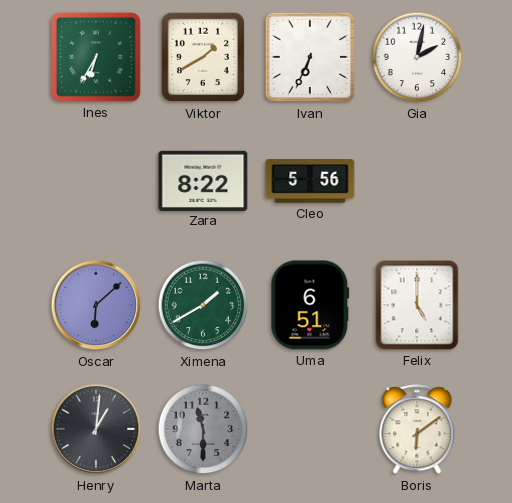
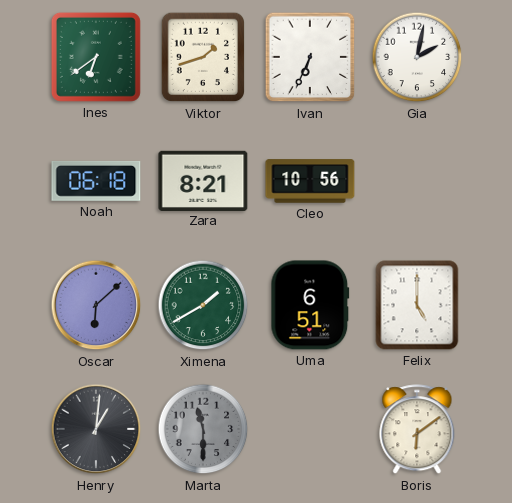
Ines: 6:35 -> 6:39
Viktor: 1:40 -> 1:42
Noah: none -> 06:18
Zara: 8:22 -> 8:21
Cleo: 5:56 -> 10:56
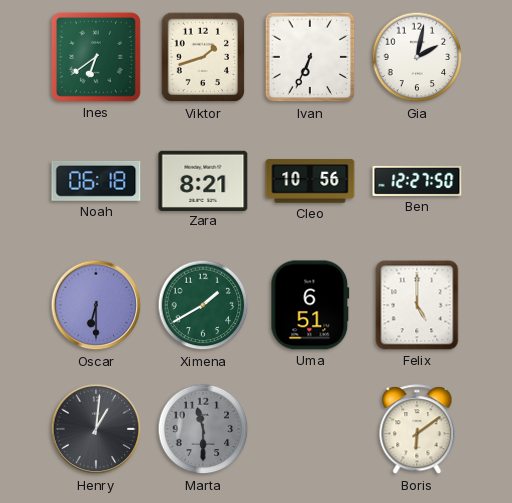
Ben: none -> 12:27
Oscar: 6:08 -> 6:30
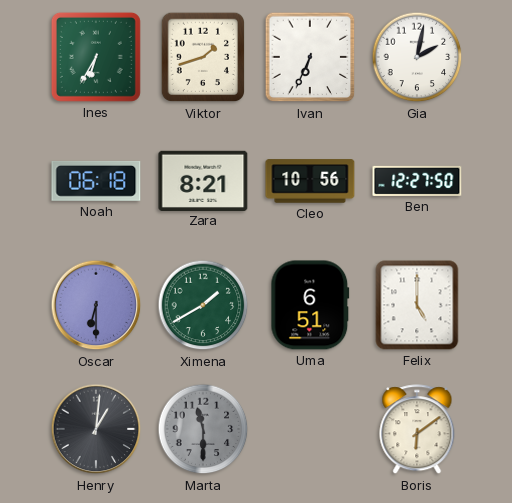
Ines: 6:39 -> 6:35
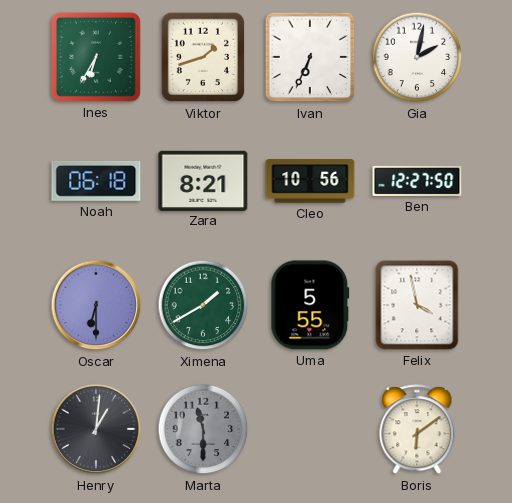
Uma: 6:51 -> 5:55
Felix: 5:00 -> 3:58
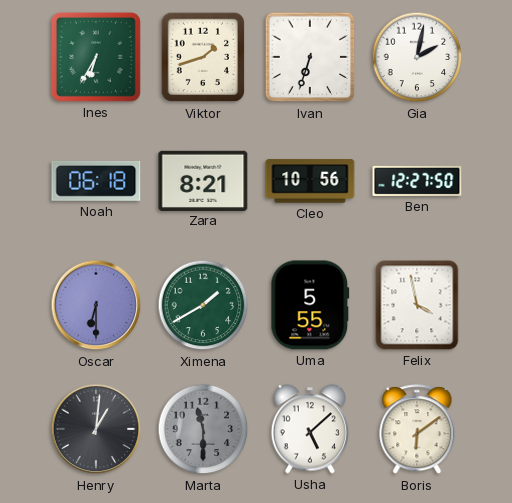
Ivan: 6:34 -> 6:33
Usha: none -> 5:08
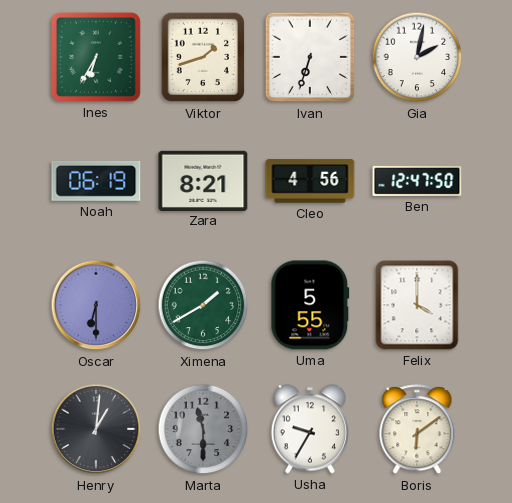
Noah: 06:18 -> 06:19
Cleo: 10:56 -> 4:56
Ben: 12:27 -> 12:47
Felix: 3:58 -> 4:00
Usha: 5:08 -> 9:35
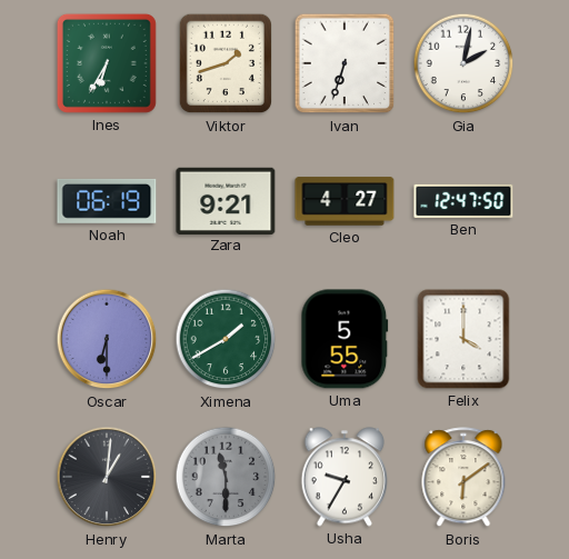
Zara: 8:21 -> 9:21
Cleo: 4:56 -> 4:27
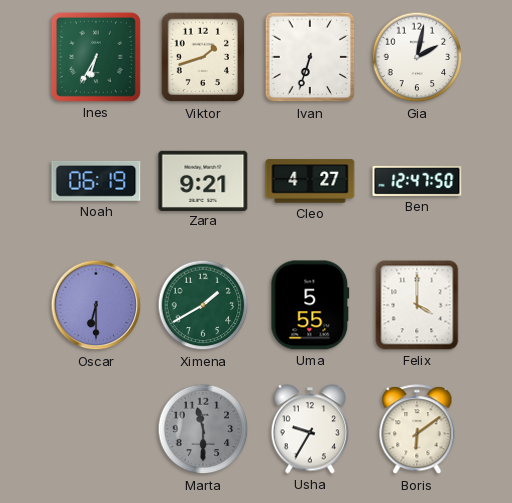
Henry: 1:01 -> none
